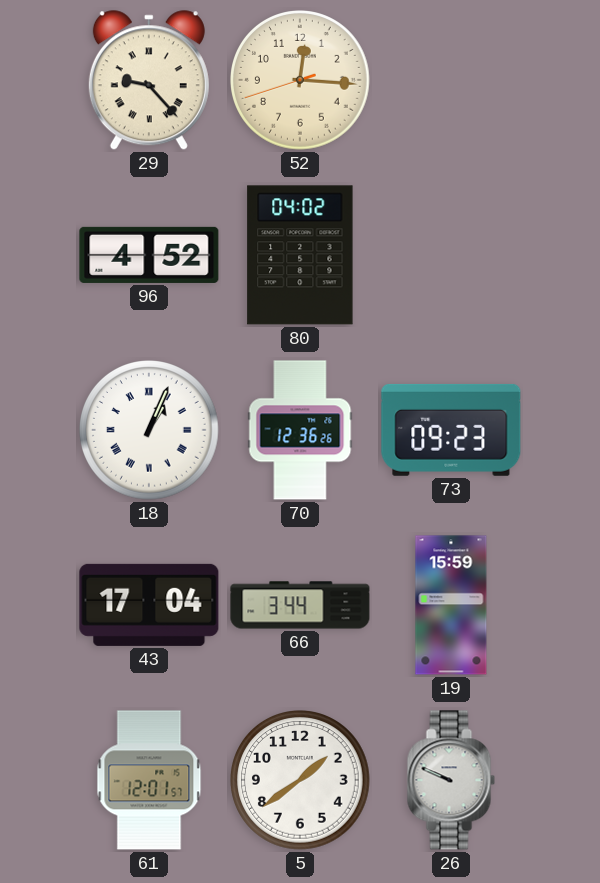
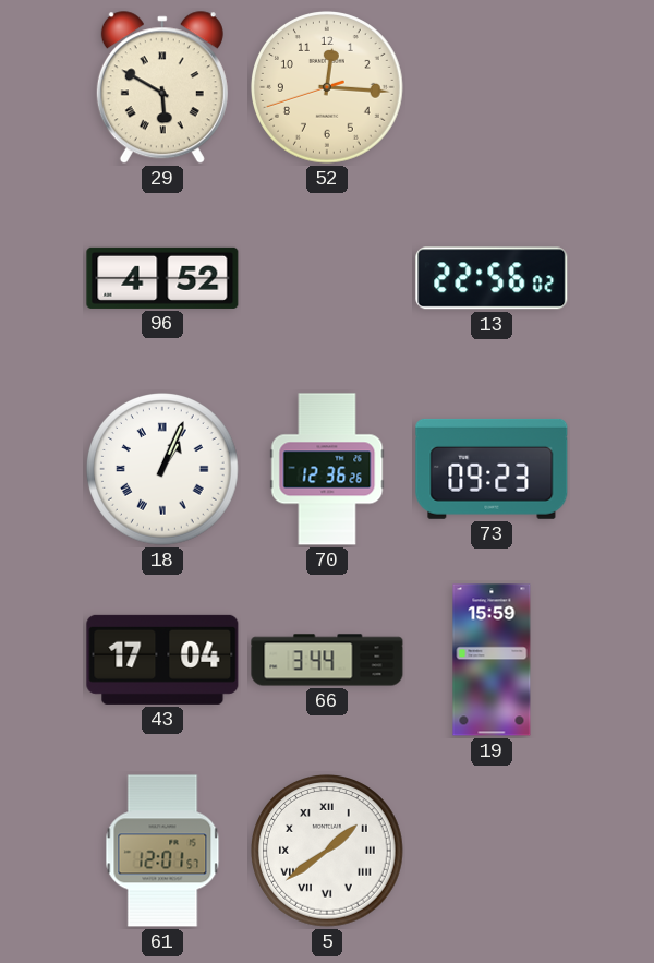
29: 9:23 -> 5:50
80: 04:02 -> none
13: none -> 22:56
5 numerals: Arabic -> Roman
26: 9:49 -> none
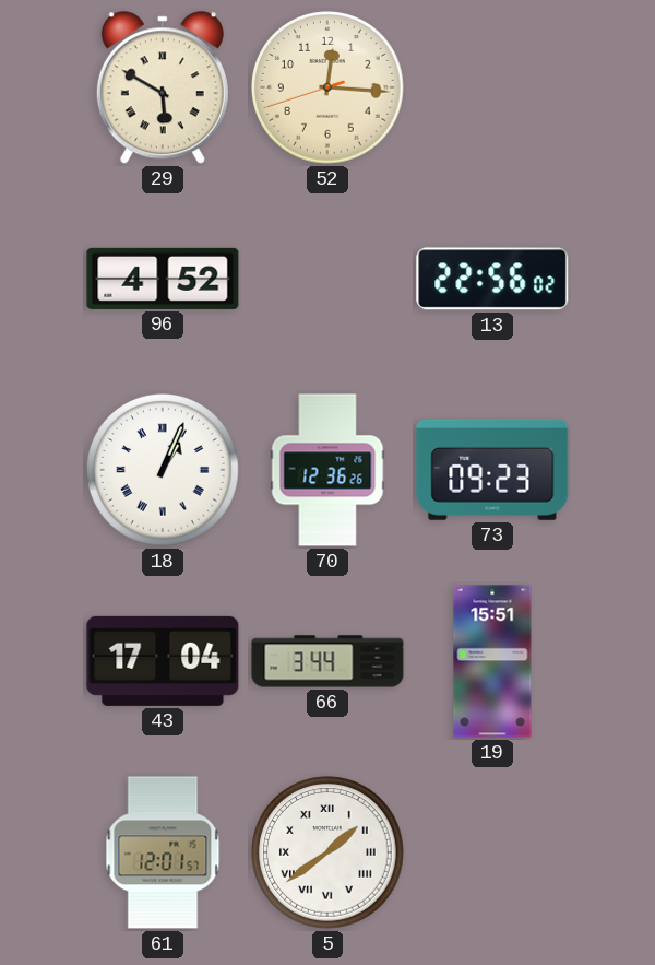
19: 15:59 -> 15:51
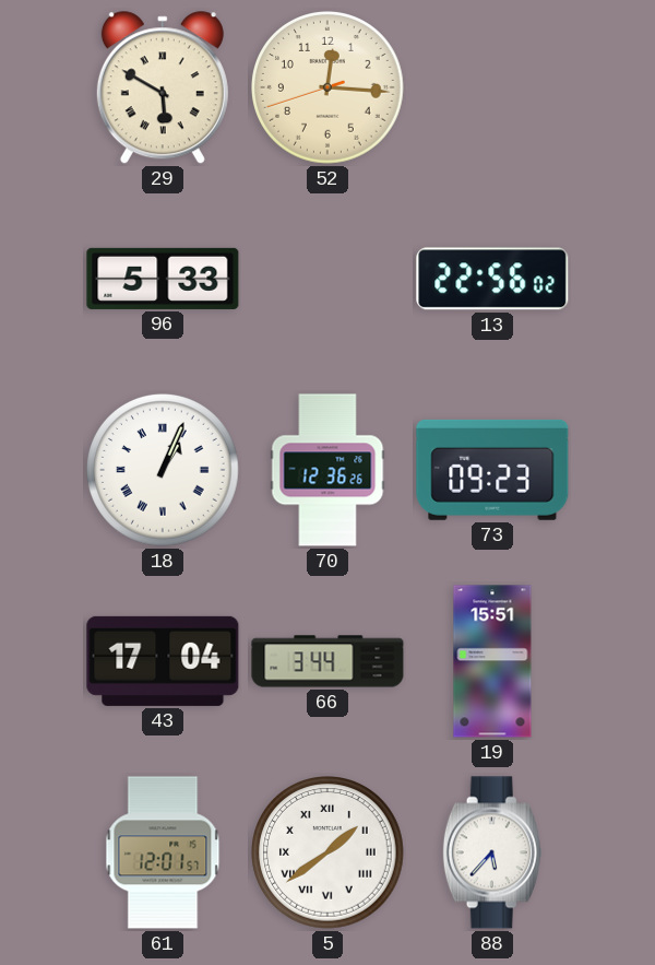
96: 4:52 -> 5:33
88: none -> 5:37
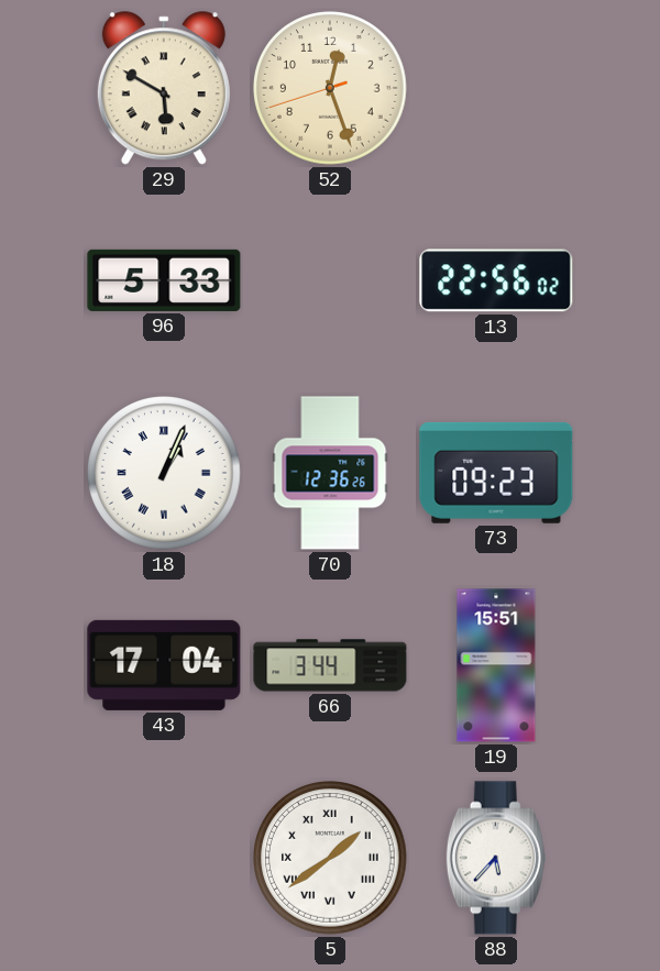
52: 12:15 -> 12:26
61: 12:01 -> none
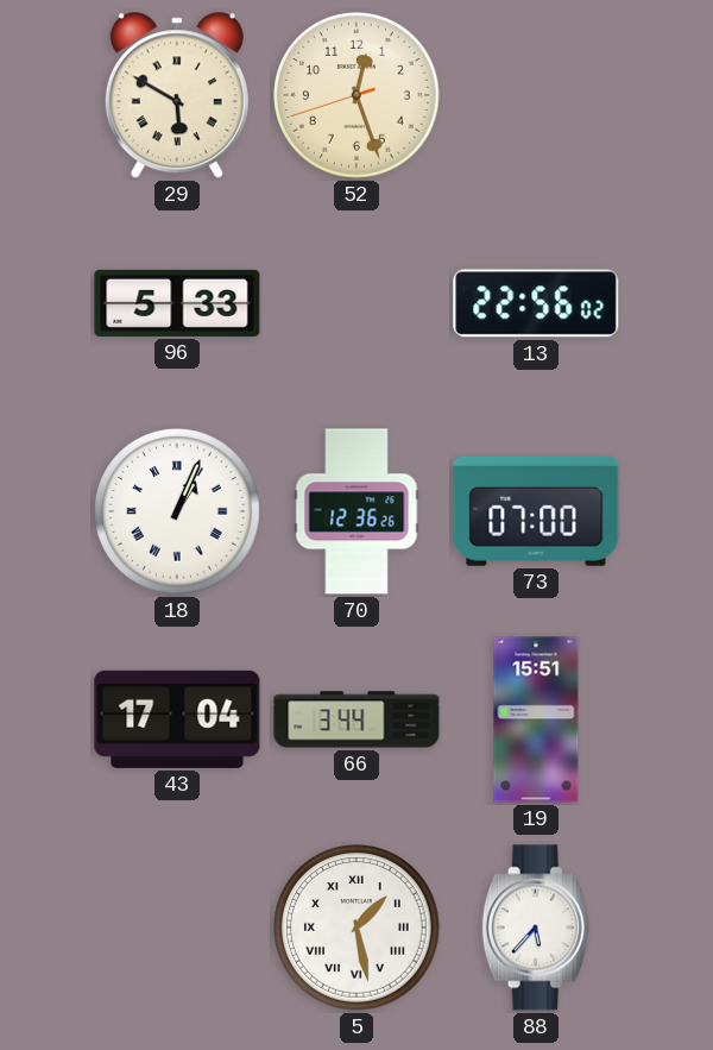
73: 09:23 -> 07:00
5: 1:39 -> 1:28
